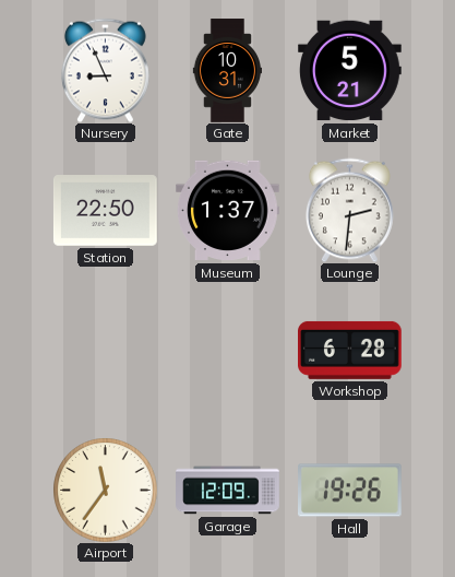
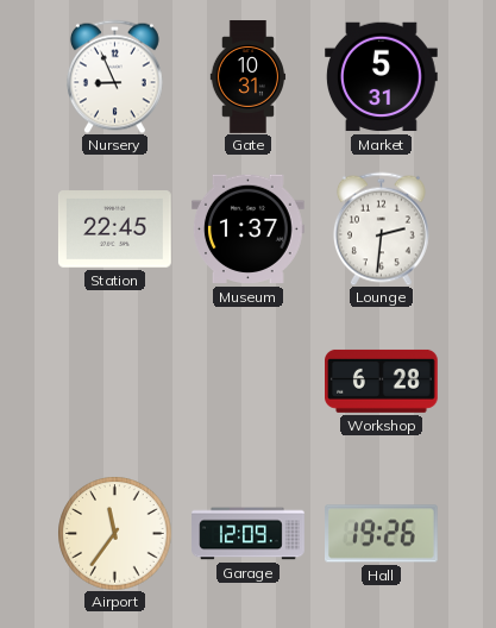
Market: 5:21 -> 5:31
Station: 22:50 -> 22:45
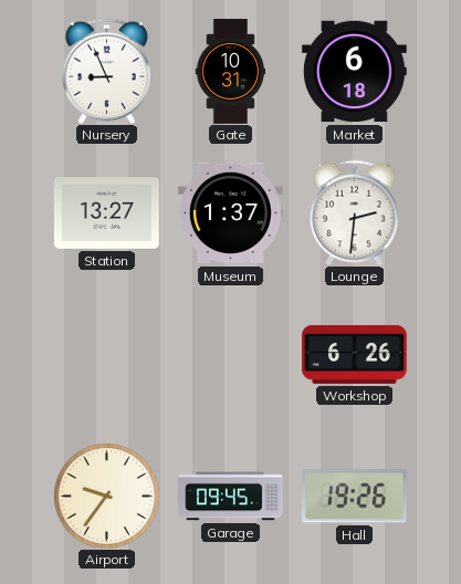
Market: 5:31 -> 6:18
Station: 22:45 -> 13:27
Workshop: 6:28 -> 6:26
Airport: 11:36 -> 9:36
Garage: 12:09 -> 09:45
